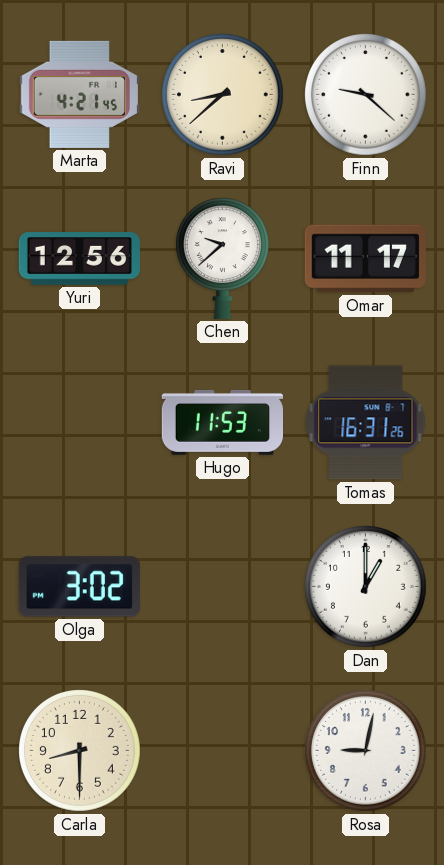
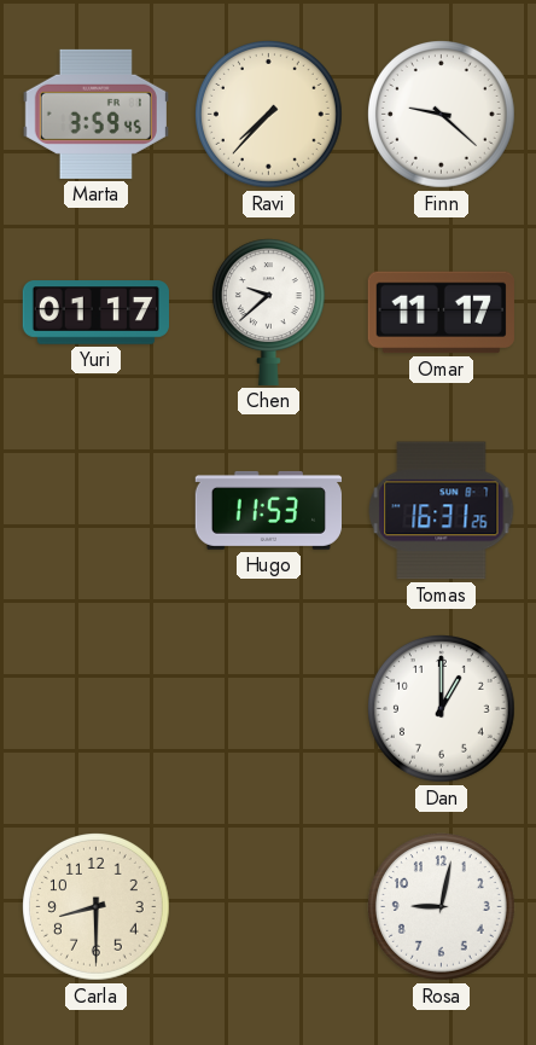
Marta: 4:21 -> 3:59
Ravi: 8:38 -> 7:37
Yuri: 12:56 -> 01:17
Olga: 3:02 -> none
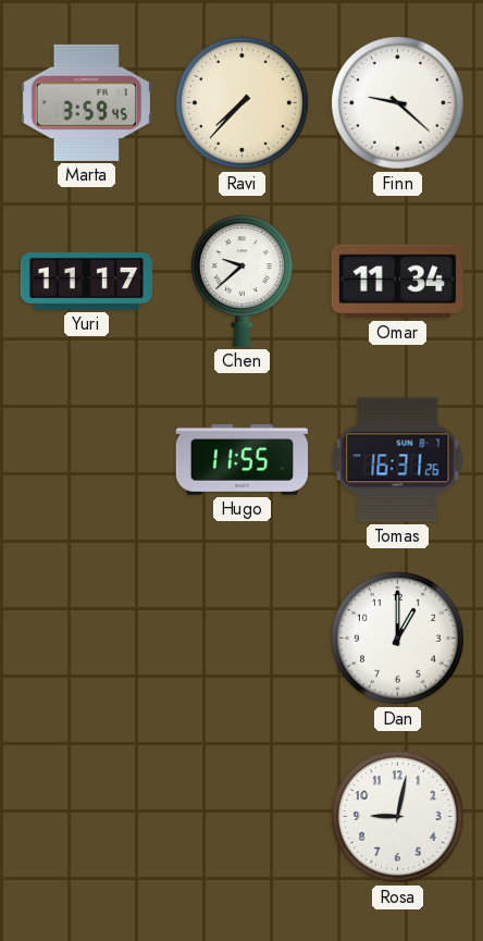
Yuri: 01:17 -> 11:17
Omar: 11:17 -> 11:34
Hugo: 11:53 -> 11:55
Carla: 8:30 -> none
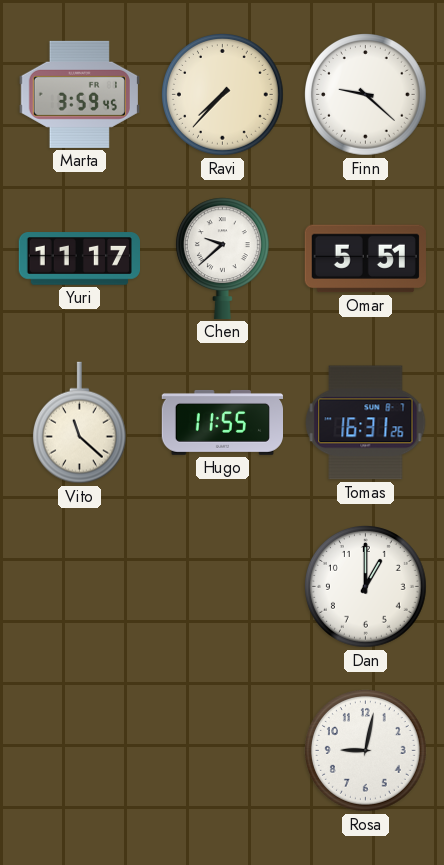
Omar: 11:34 -> 5:51
Vito: none -> 11:22
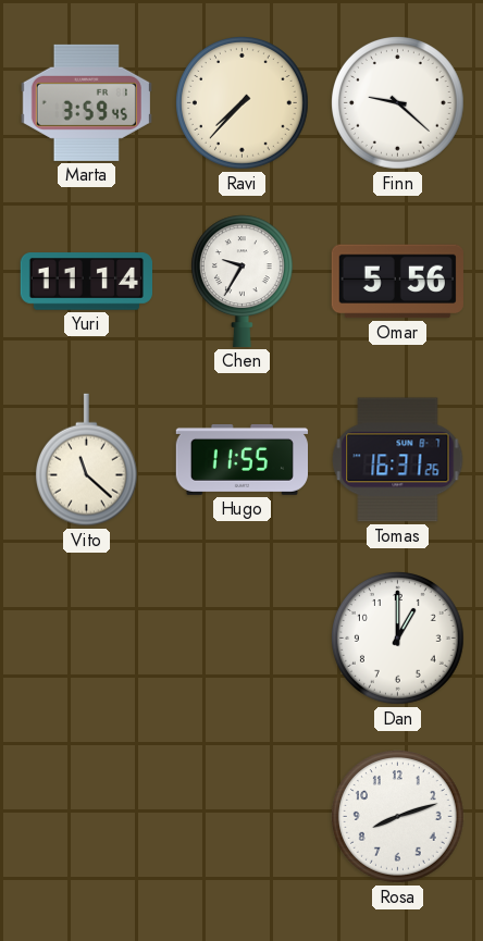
Yuri: 11:17 -> 11:14
Chen: 9:38 -> 9:35
Omar: 5:51 -> 5:56
Rosa: 9:02 -> 8:12
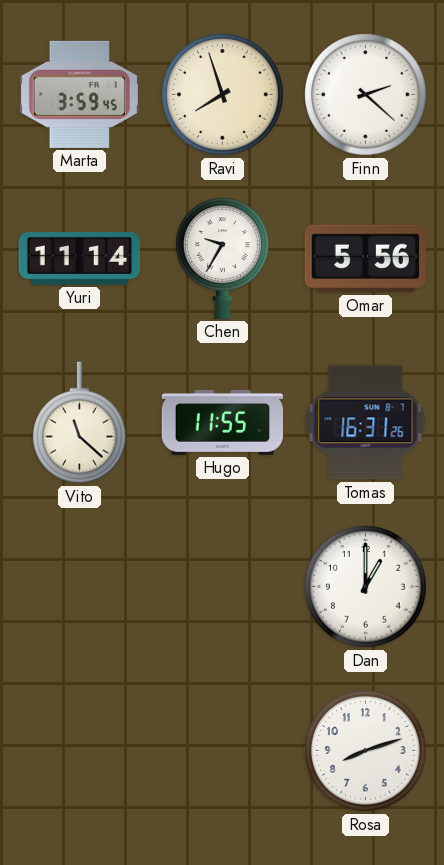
Ravi: 7:37 -> 7:57
Finn: 9:22 -> 2:22
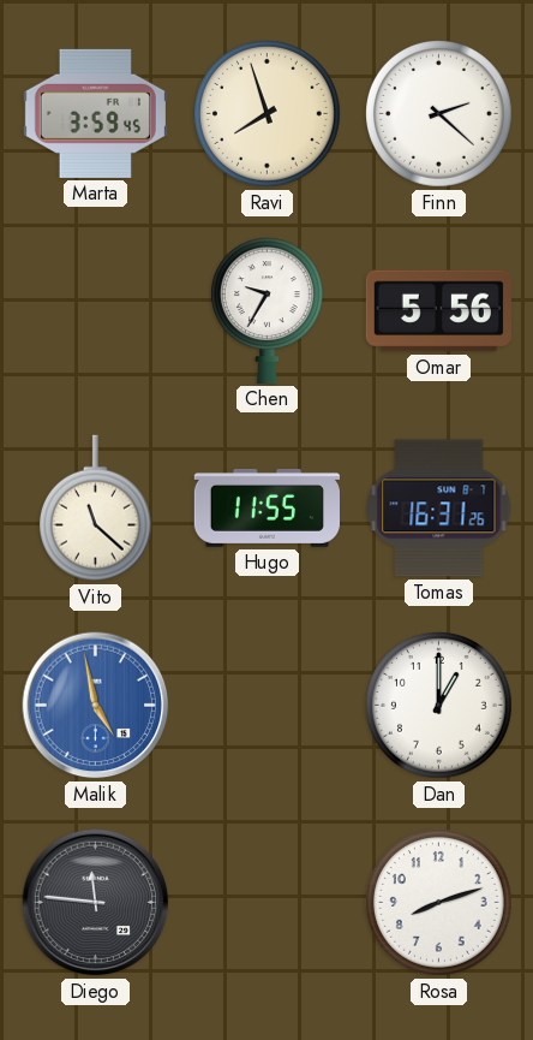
Yuri: 11:14 -> none
Malik: none -> 4:58
Diego: none -> 11:46
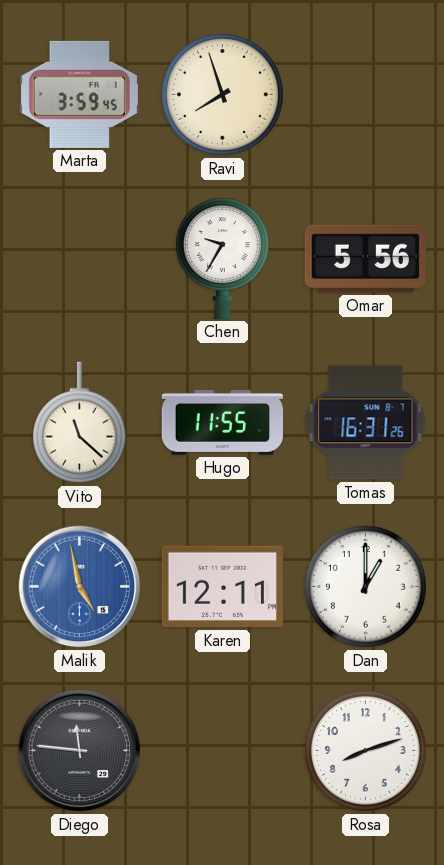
Finn: 2:22 -> none
Karen: none -> 12:11
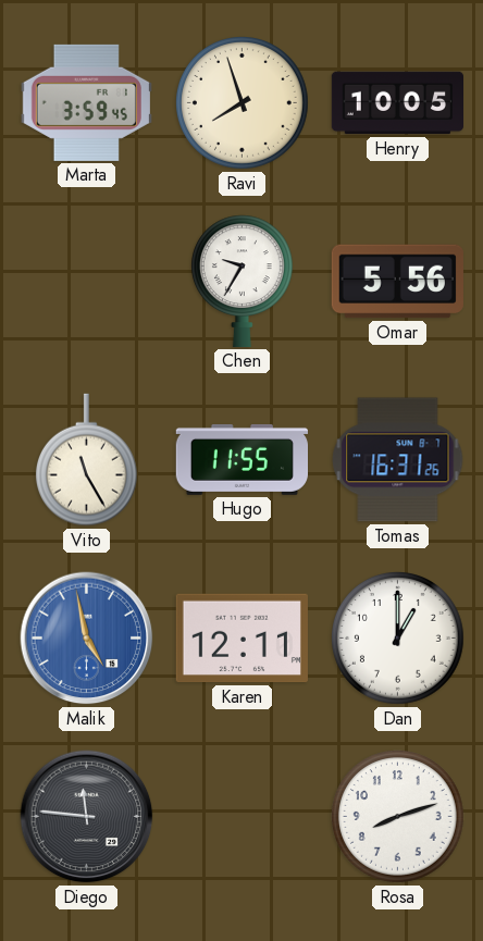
Henry: none -> 10:05
Vito: 11:22 -> 11:25
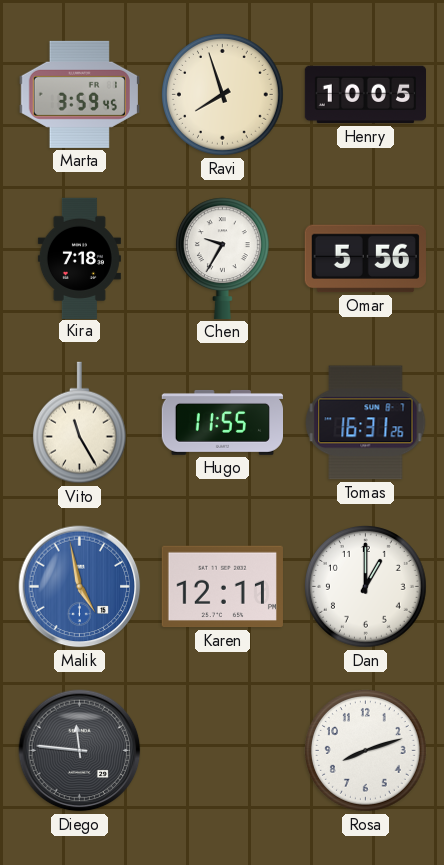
Kira: none -> 7:18
